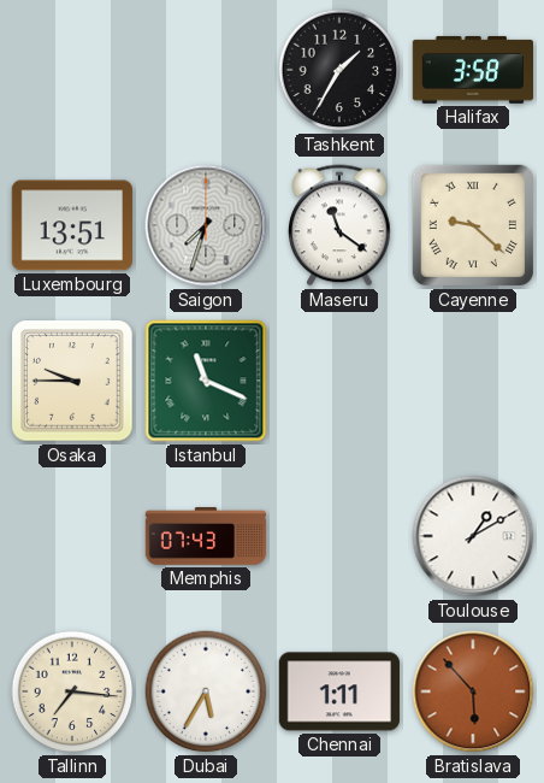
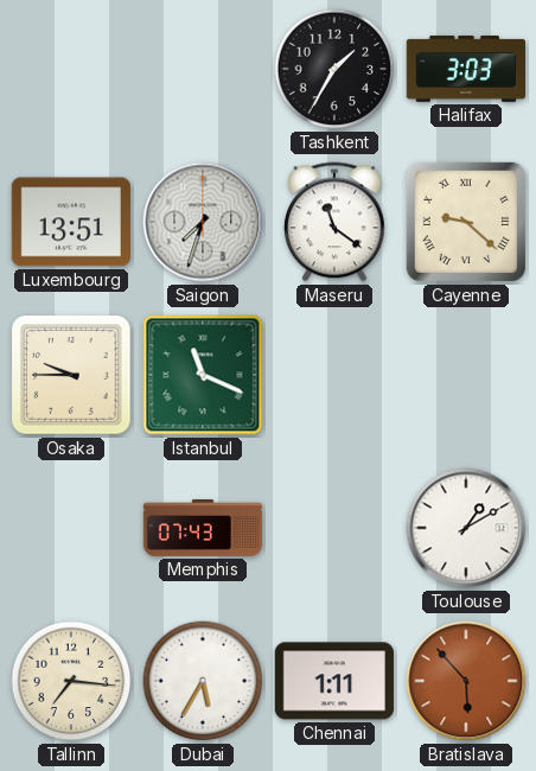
Halifax: 3:58 -> 3:03
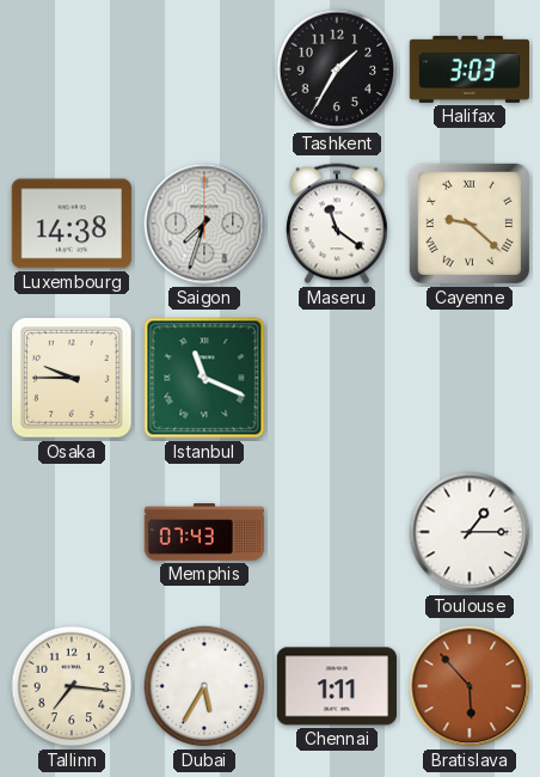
Luxembourg: 13:51 -> 14:38
Toulouse: 1:10 -> 1:15
